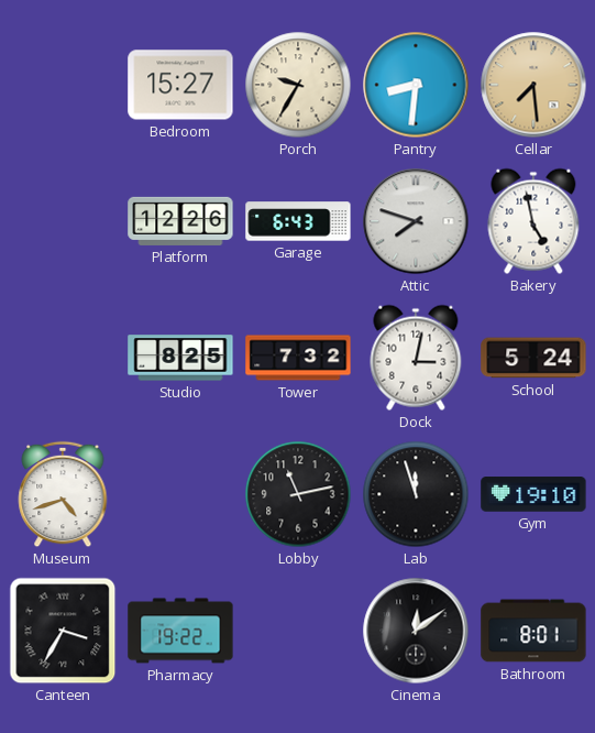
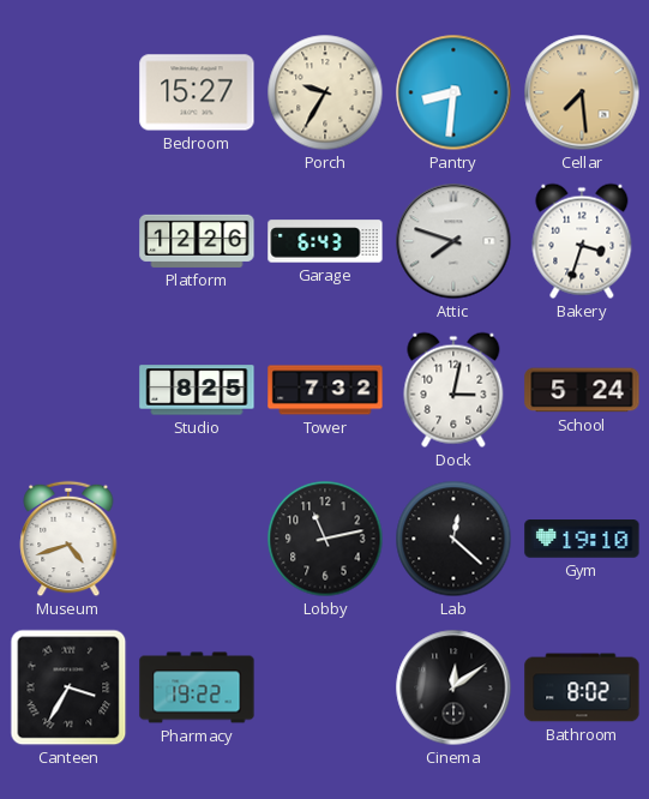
Bakery: 4:58 -> 3:33
Lab: 11:57 -> 12:22
Bathroom: 8:01 -> 8:02
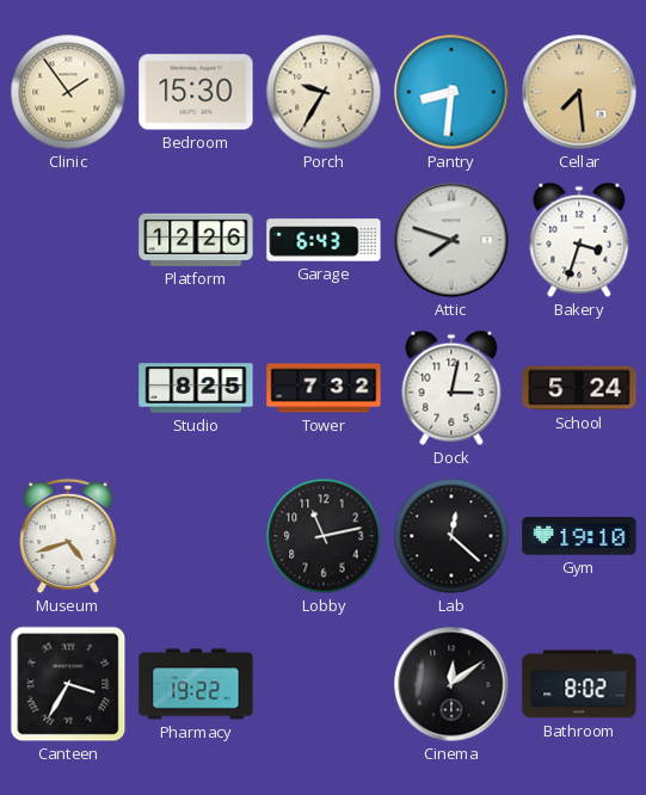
Clinic: none -> 1:54
Bedroom: 15:27 -> 15:30
